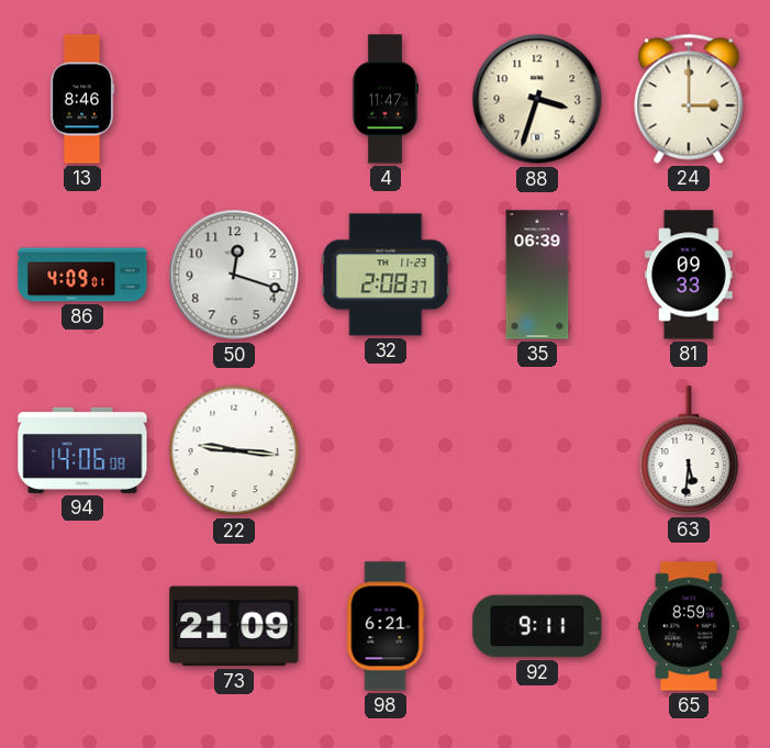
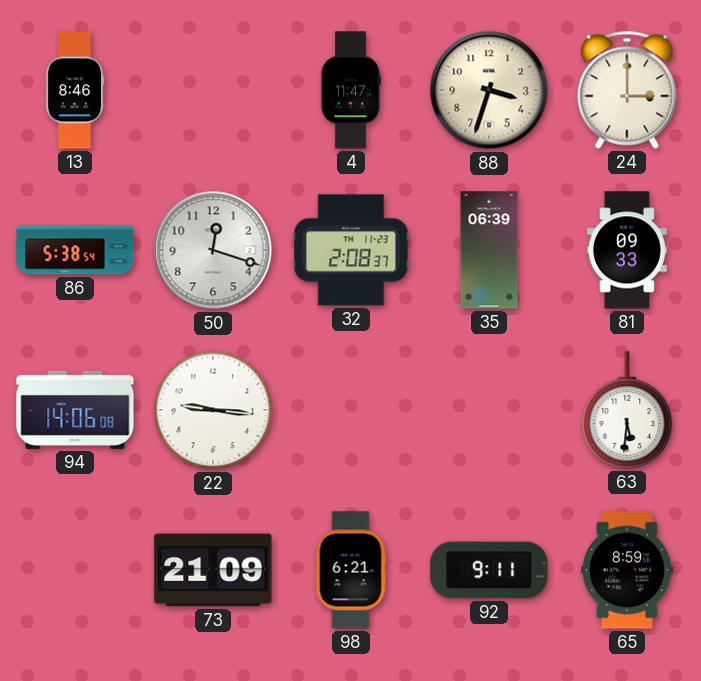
86: 4:09 -> 5:38
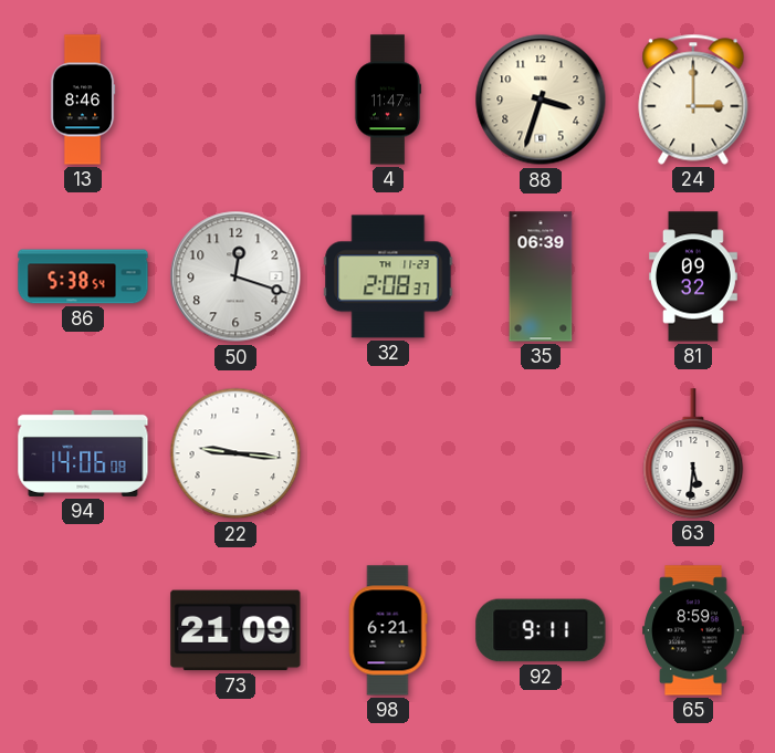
81: 09:33 -> 09:32
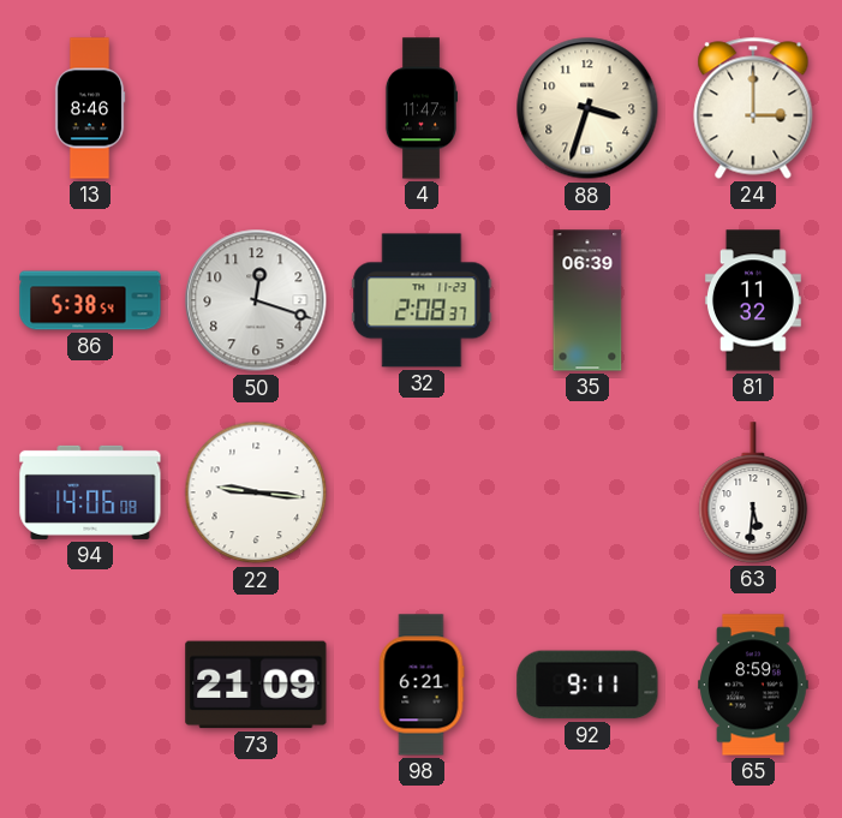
81: 09:32 -> 11:32
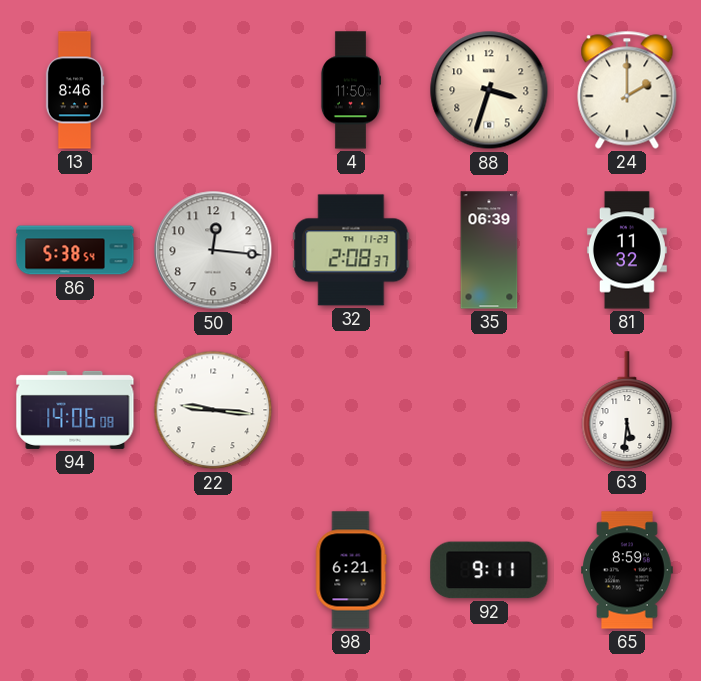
4: 11:47 -> 11:50
24: 3:00 -> 2:00
50: 12:18 -> 12:16
73: 21:09 -> none
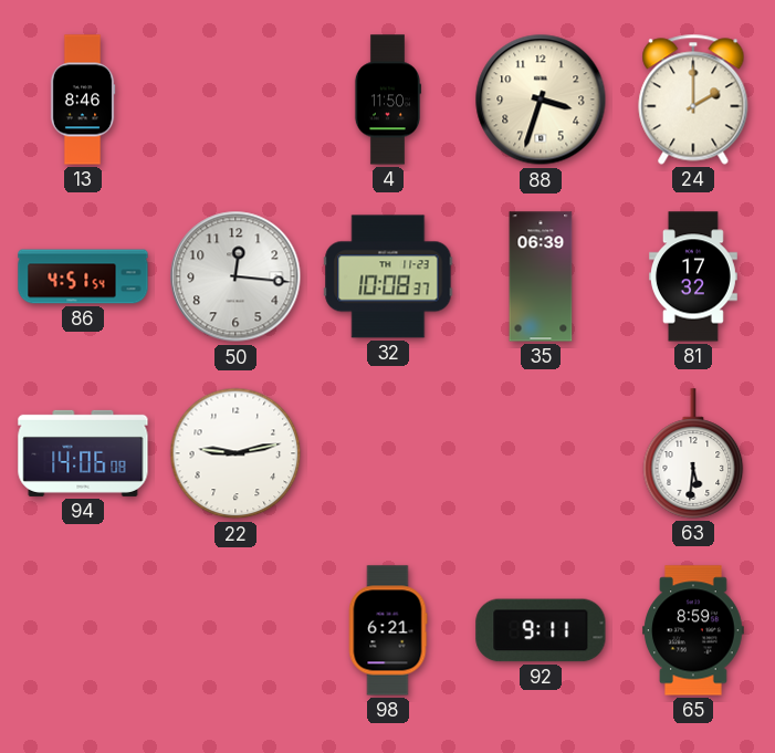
86: 5:38 -> 4:51
32: 2:08 -> 10:08
81: 11:32 -> 17:32
22: 9:16 -> 9:13
